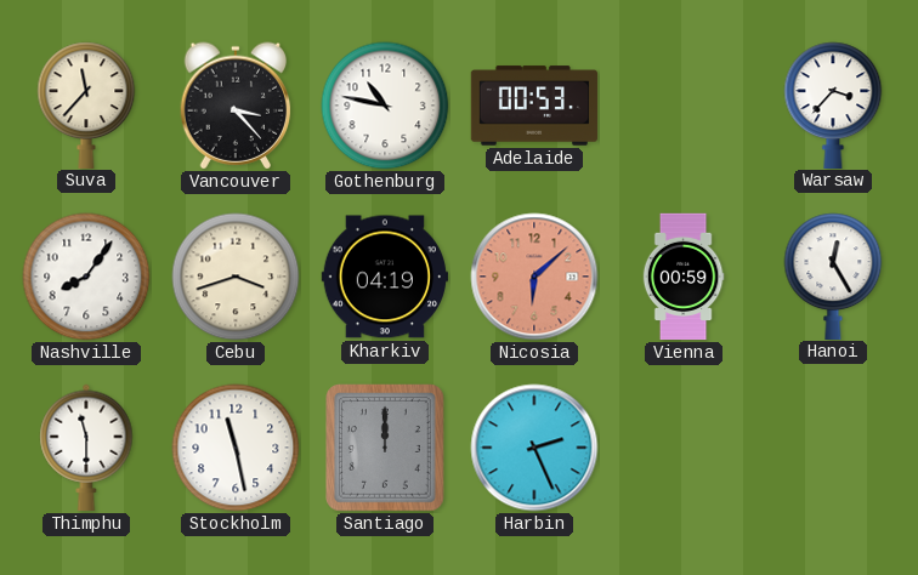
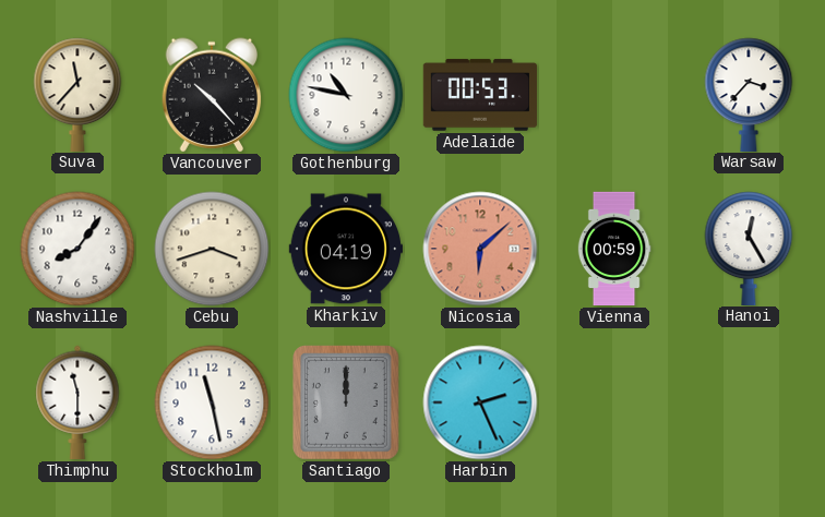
Vancouver: 3:23 -> 10:23
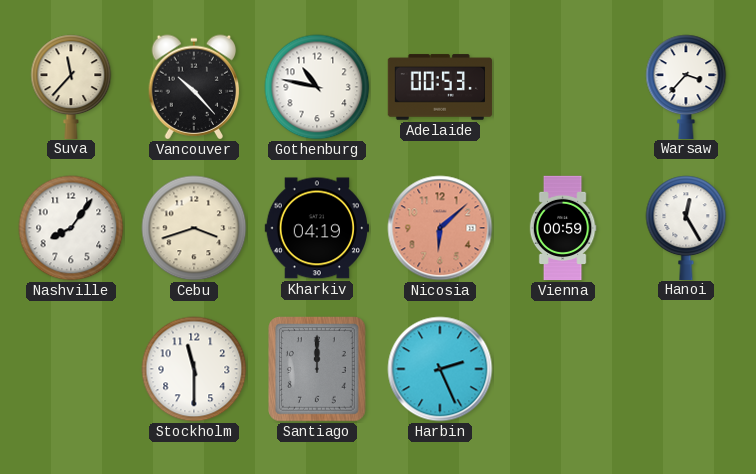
Thimphu: 11:30 -> none
Stockholm: 11:28 -> 11:30
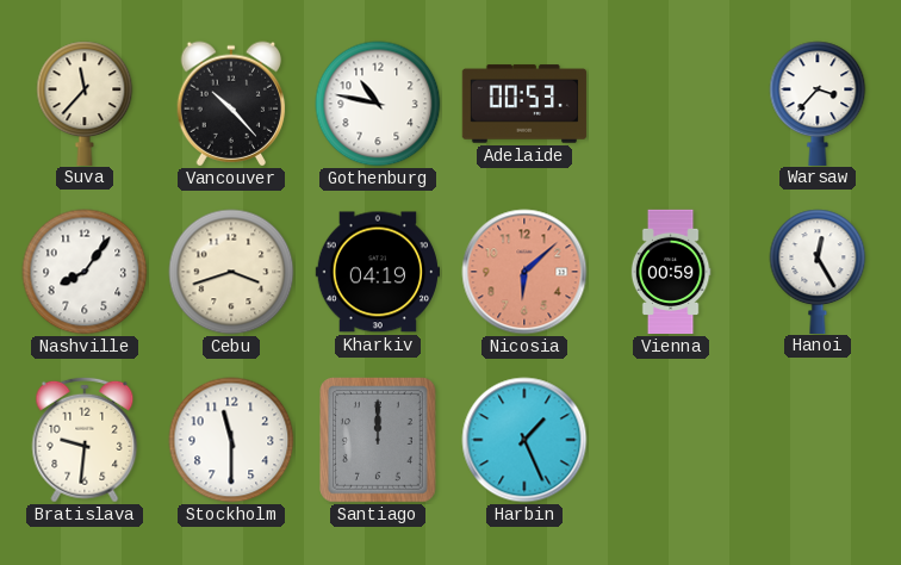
Bratislava: none -> 9:31
Harbin: 2:26 -> 1:26
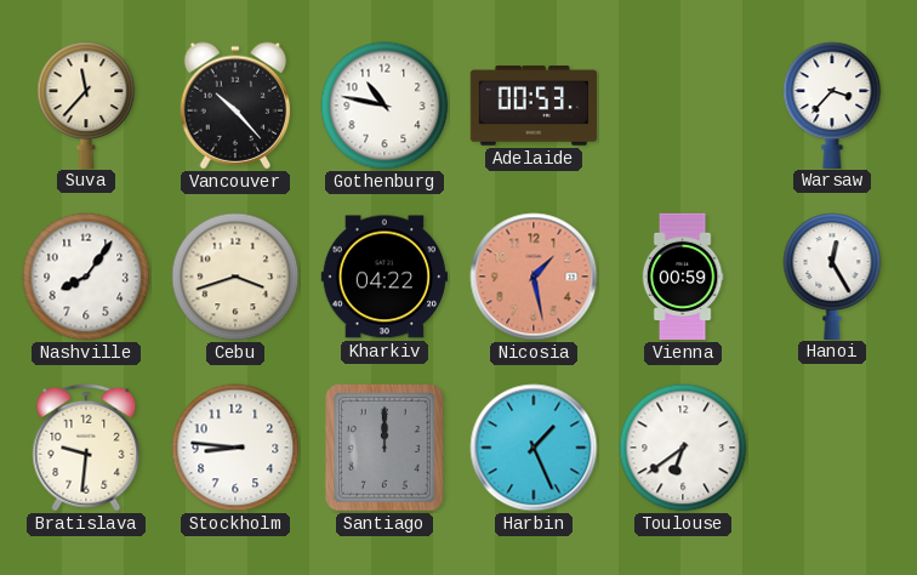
Kharkiv: 04:19 -> 04:22
Nicosia: 6:08 -> 1:28
Stockholm: 11:30 -> 8:46
Toulouse: none -> 6:39
